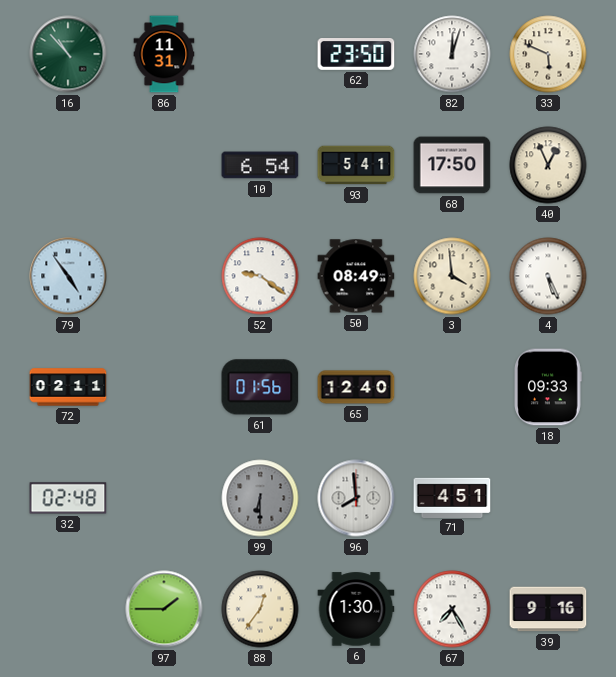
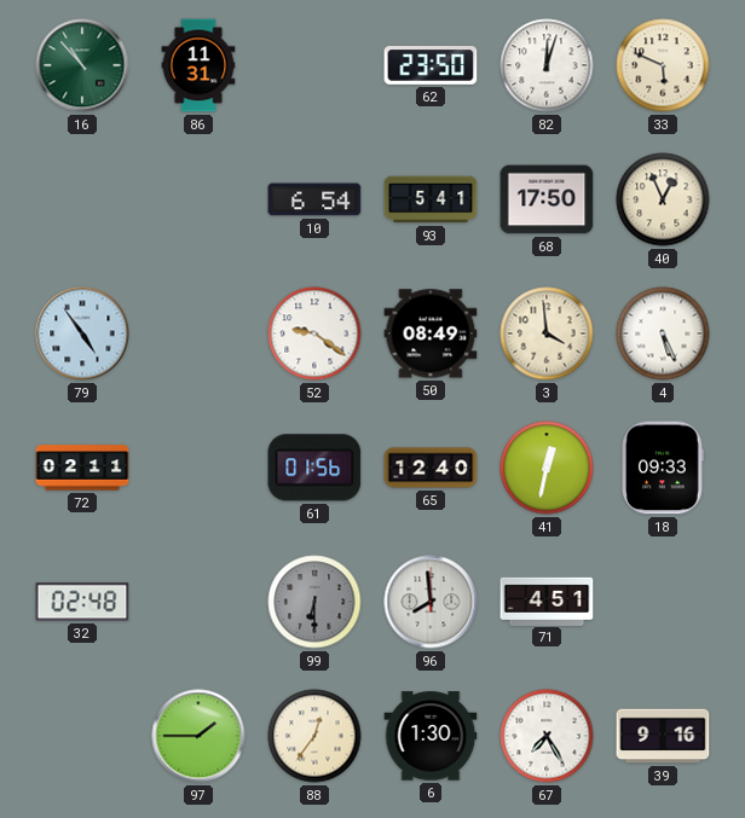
41: none -> 12:32
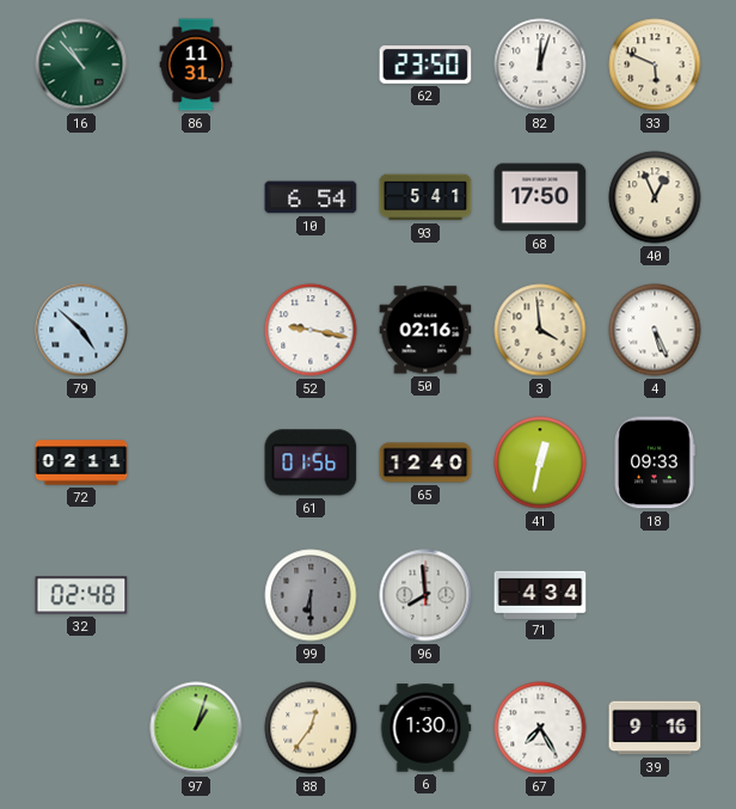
79: 4:54 -> 4:52
52: 9:21 -> 9:17
50: 08:49 -> 02:16
71: 4:51 -> 4:34
97: 1:45 -> 1:03
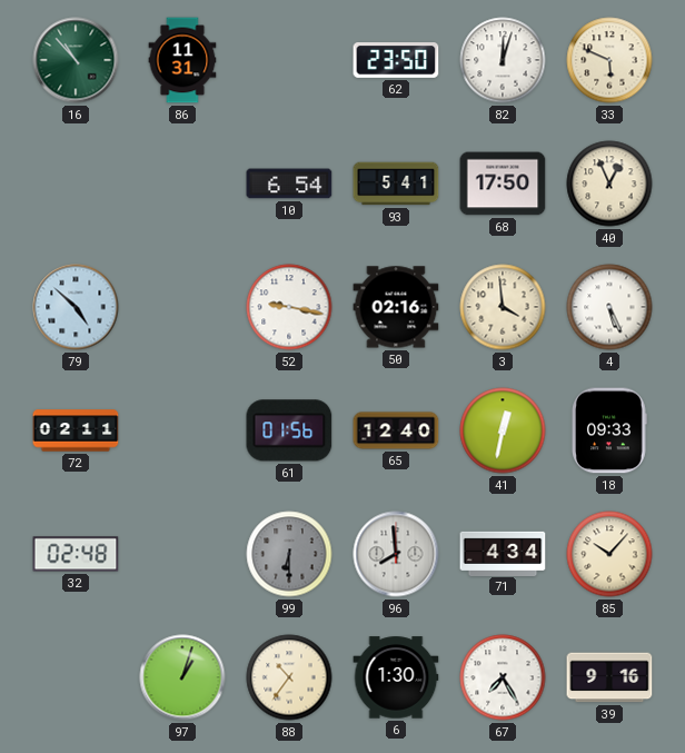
85: none -> 10:07
88: 12:36 -> 10:36
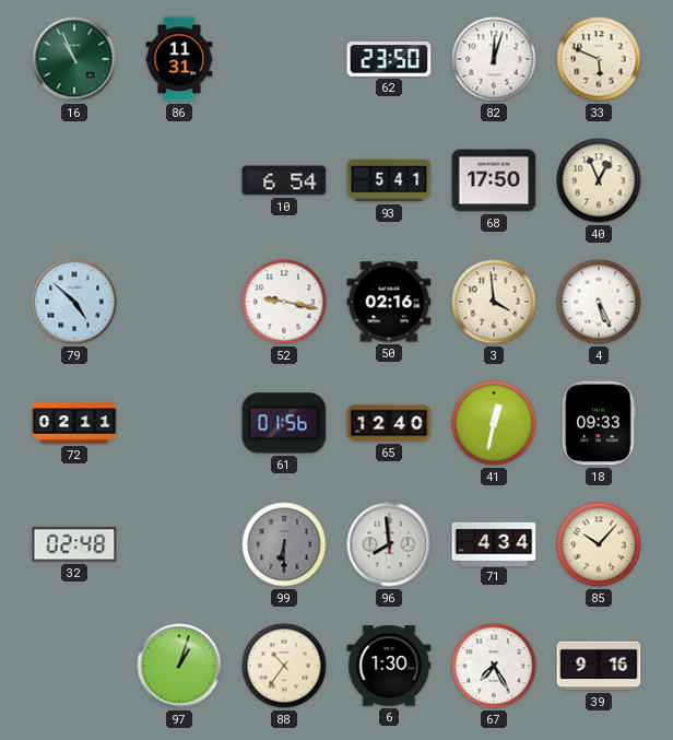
16: 10:53 -> 10:56
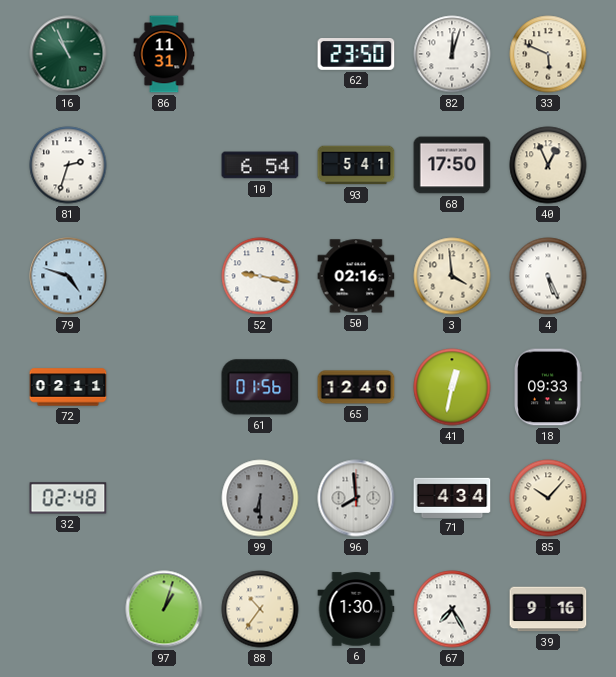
81: none -> 2:33
79: 4:52 -> 4:48
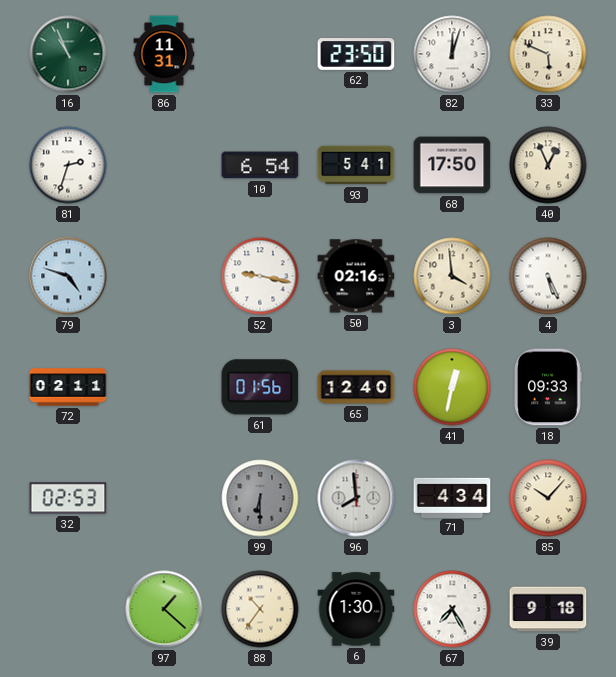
32: 02:48 -> 02:53
97: 1:03 -> 1:22
39: 9:16 -> 9:18
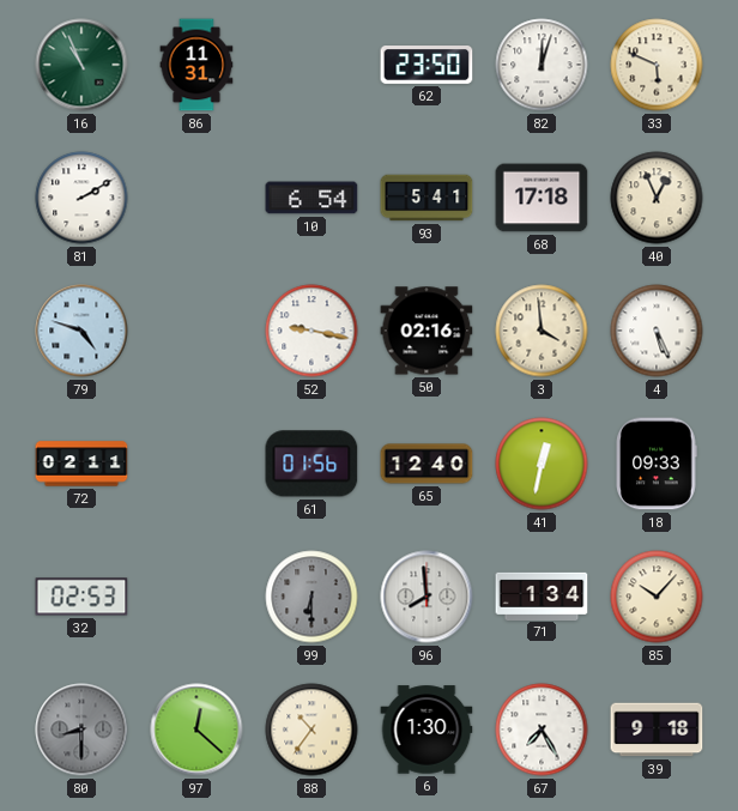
81: 2:33 -> 2:10
68: 17:50 -> 17:18
71: 4:34 -> 1:34
80: none -> 8:30
97: 1:22 -> 12:22
